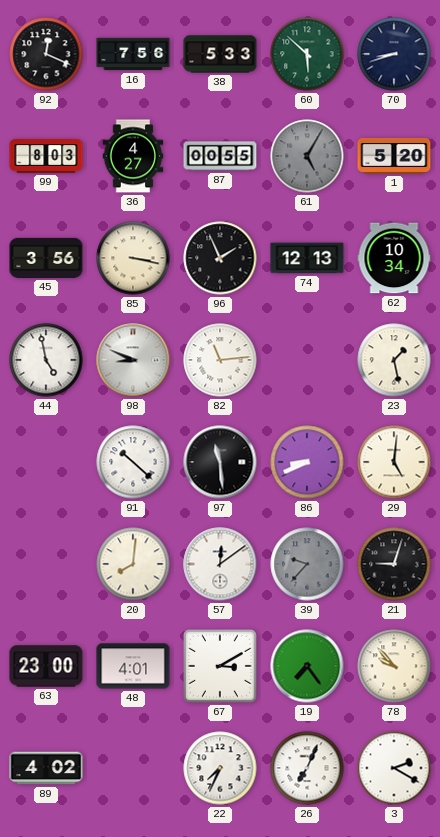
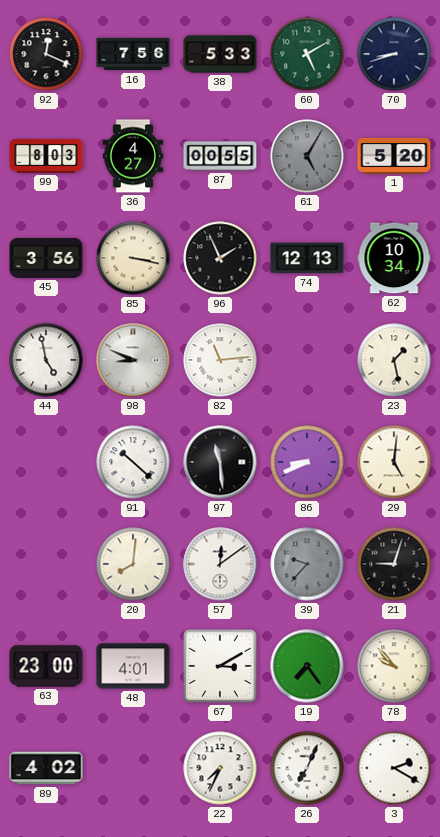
60: 5:52 -> 5:10
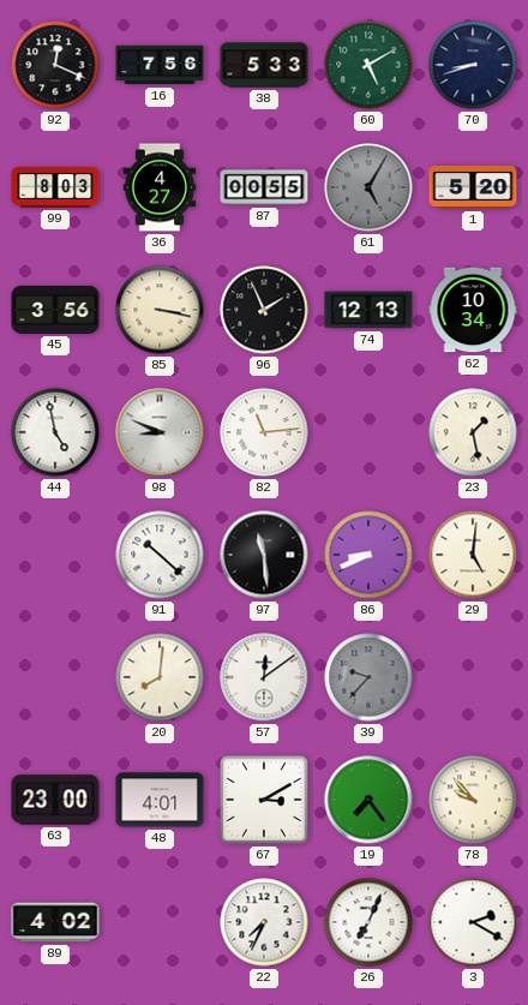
21: 9:03 -> none
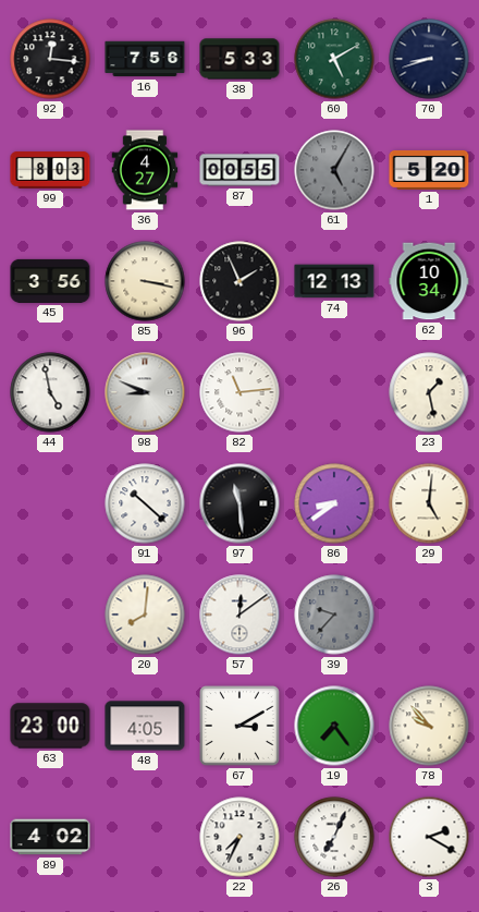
92: 12:19 -> 12:16
86: 8:41 -> 8:39
48: 4:01 -> 4:05
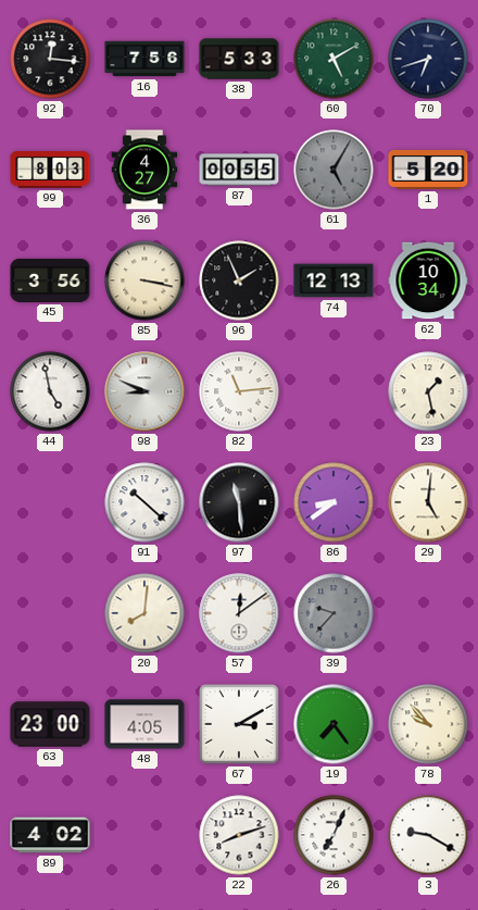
70: 8:42 -> 6:42
22: 7:34 -> 8:12
3: 2:20 -> 9:20
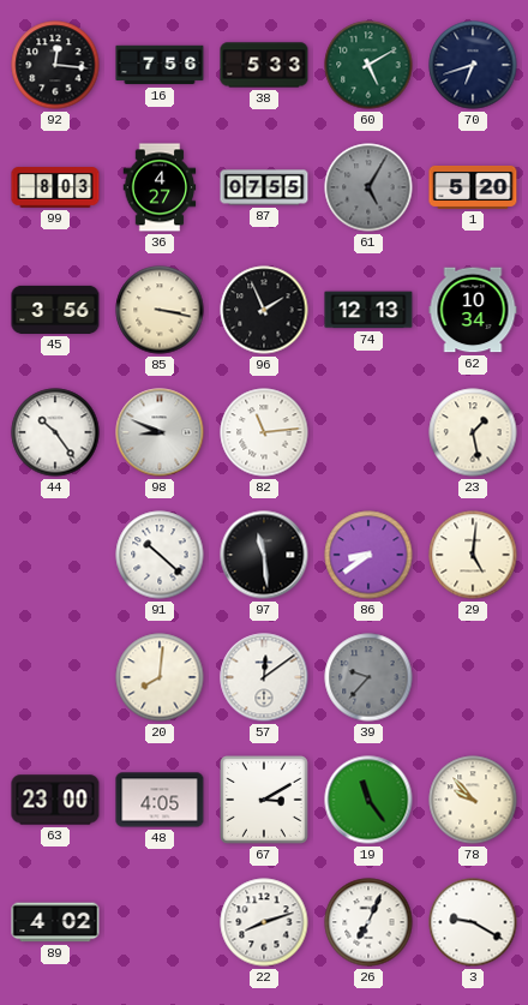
87: 00:55 -> 07:55
44: 4:58 -> 10:24
19: 7:24 -> 11:24
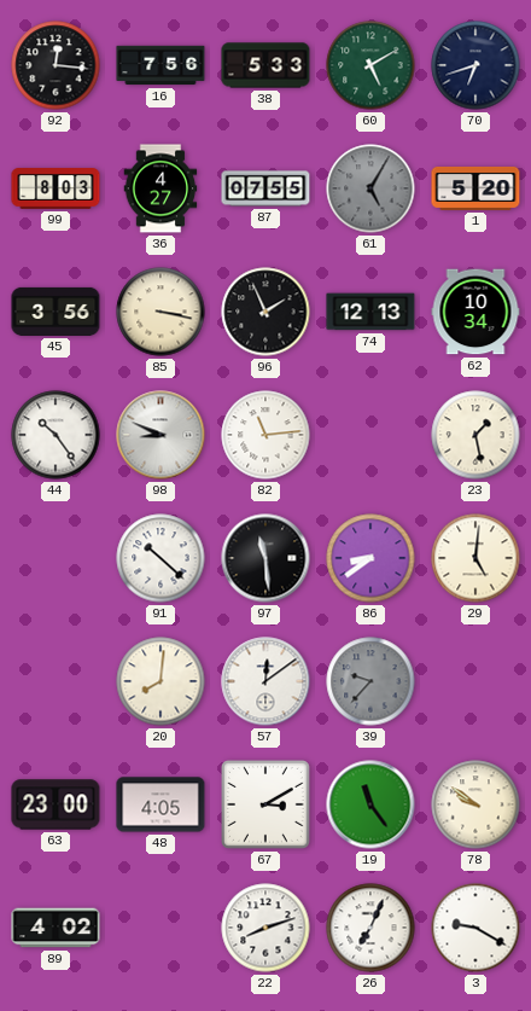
78: 9:53 -> 9:51
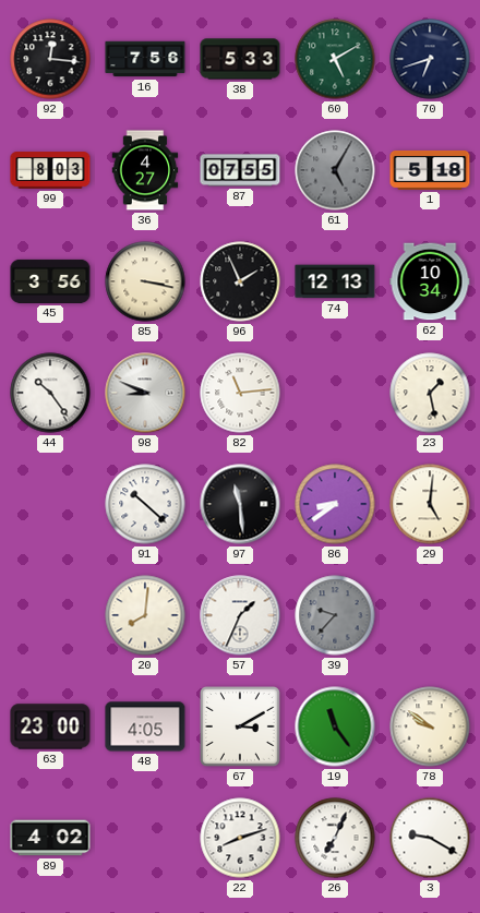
1: 5:20 -> 5:18
57: 12:09 -> 1:34
